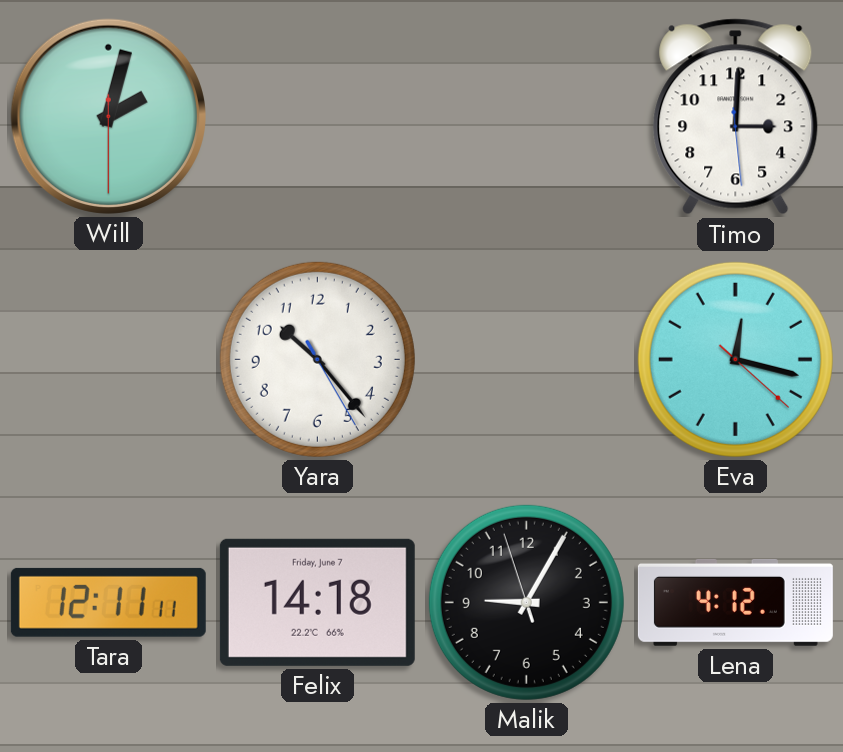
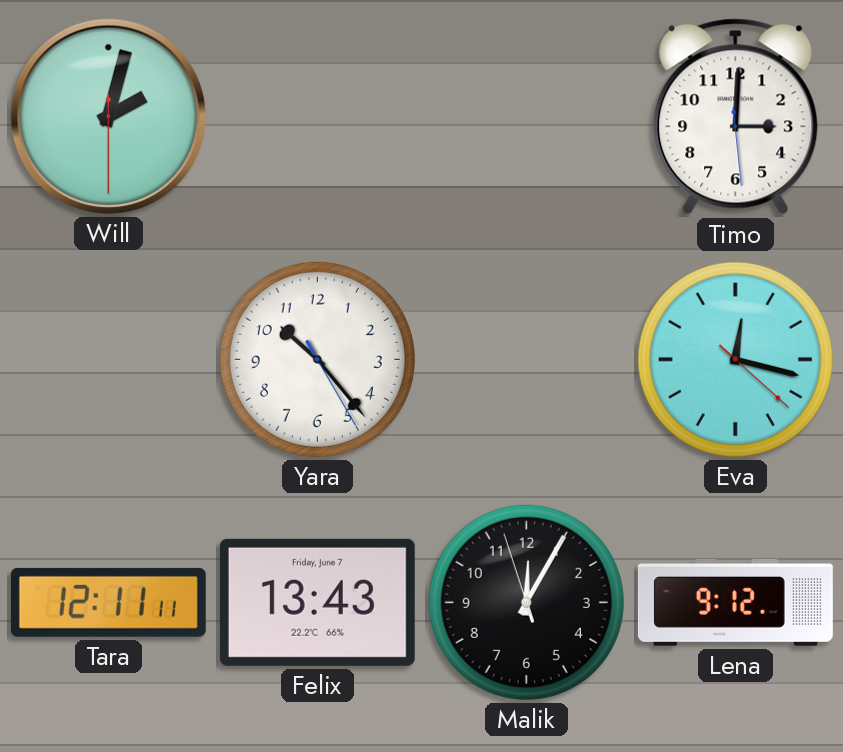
Felix: 14:18 -> 13:43
Malik: 9:04 -> 12:04
Lena: 4:12 -> 9:12
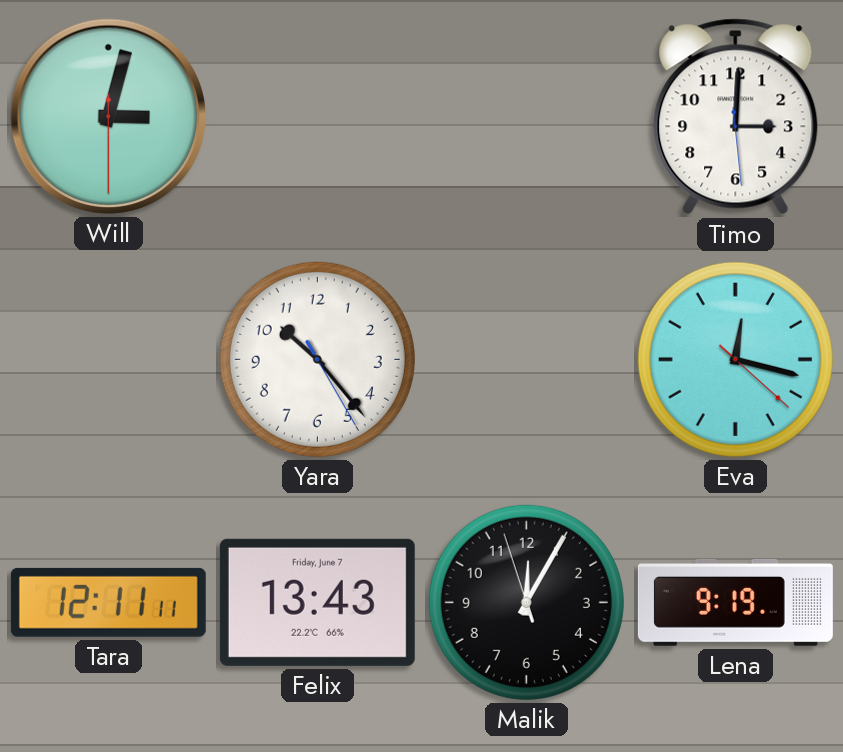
Will: 2:02 -> 3:02
Lena: 9:12 -> 9:19
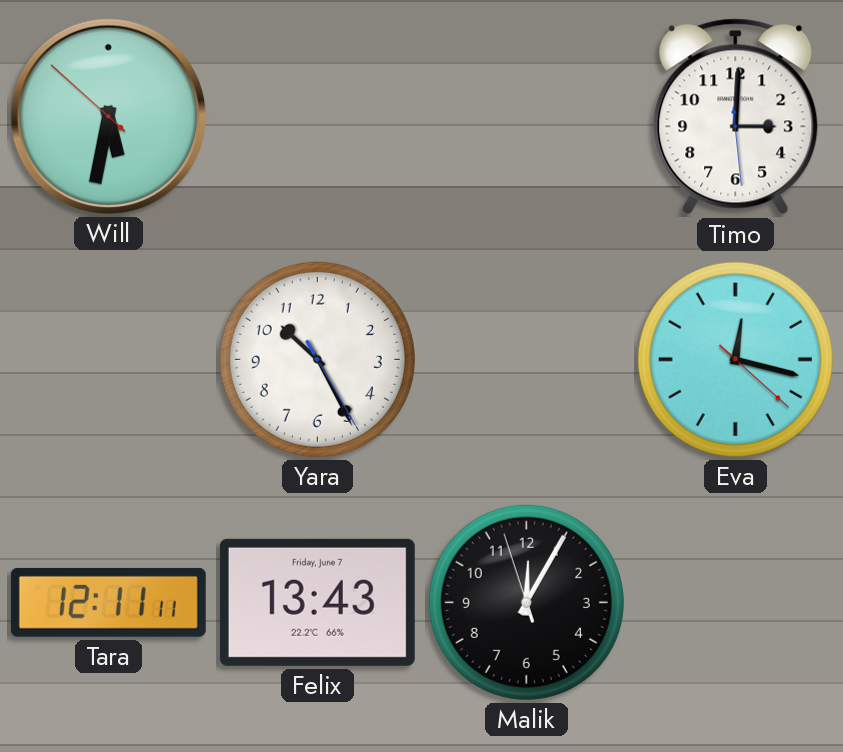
Will: 3:02 -> 5:31
Yara: 10:23 -> 10:25
Lena: 9:19 -> none
